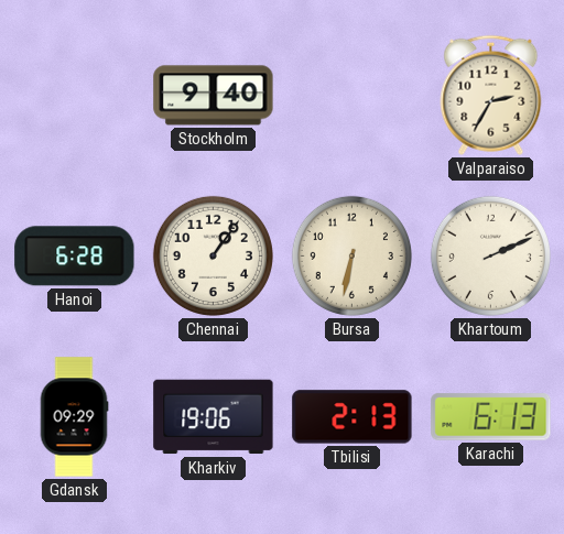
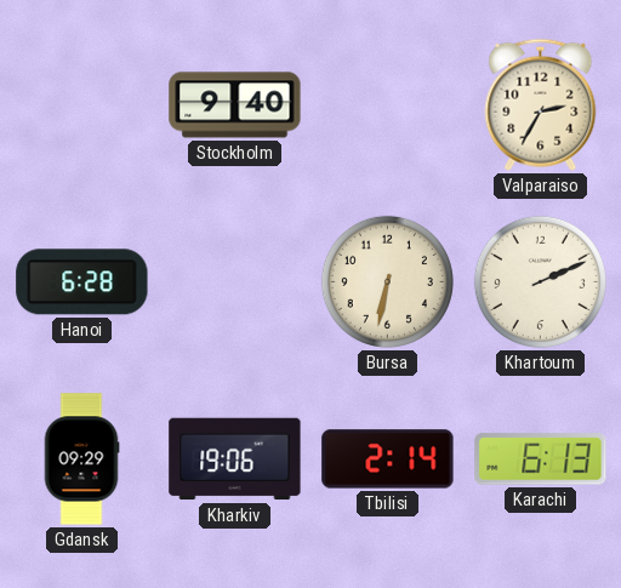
Chennai: 1:06 -> none
Tbilisi: 2:13 -> 2:14
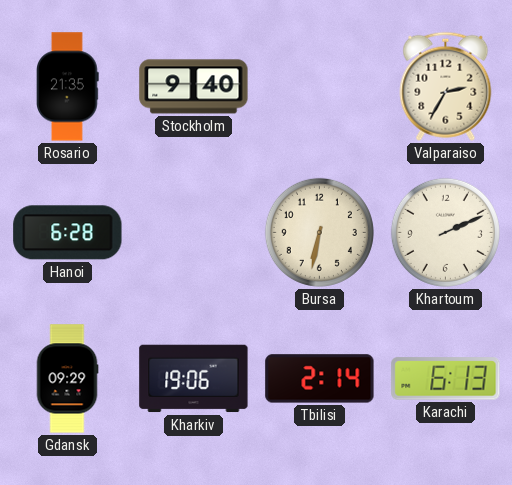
Rosario: none -> 21:35
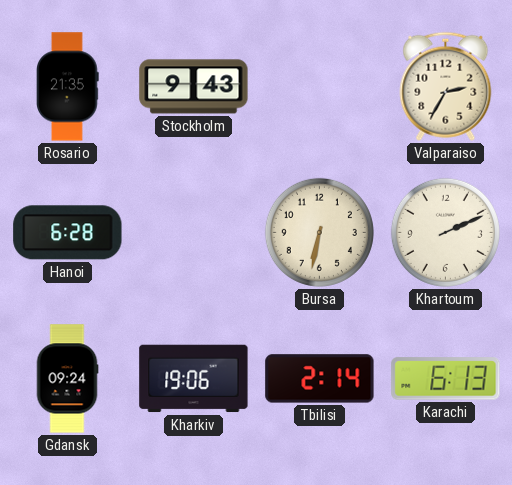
Stockholm: 9:40 -> 9:43
Gdansk: 09:29 -> 09:24
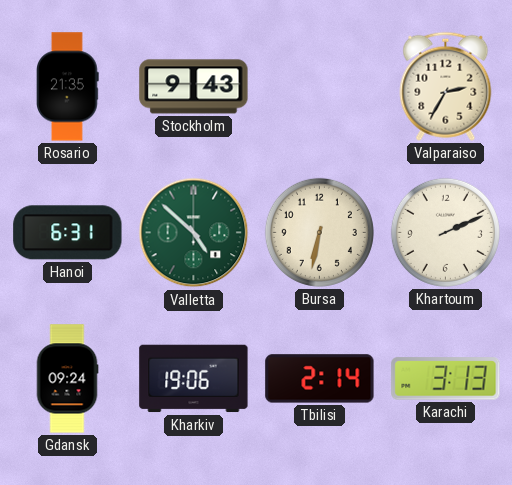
Hanoi: 6:28 -> 6:31
Valletta: none -> 4:52
Karachi: 6:13 -> 3:13
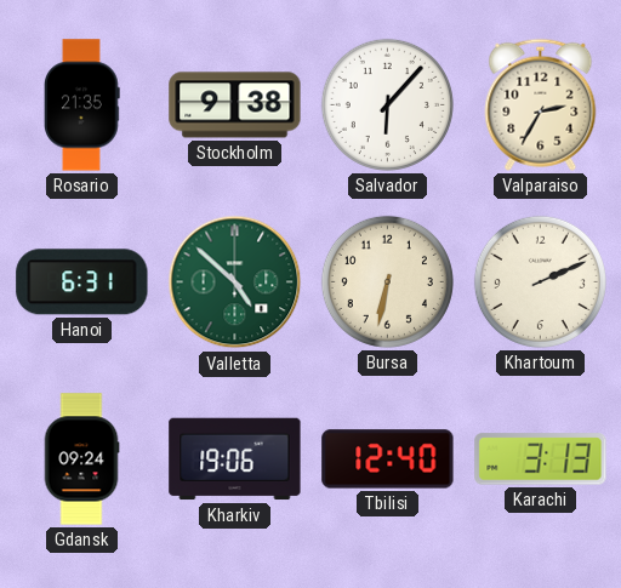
Stockholm: 9:43 -> 9:38
Salvador: none -> 6:07
Tbilisi: 2:14 -> 12:40
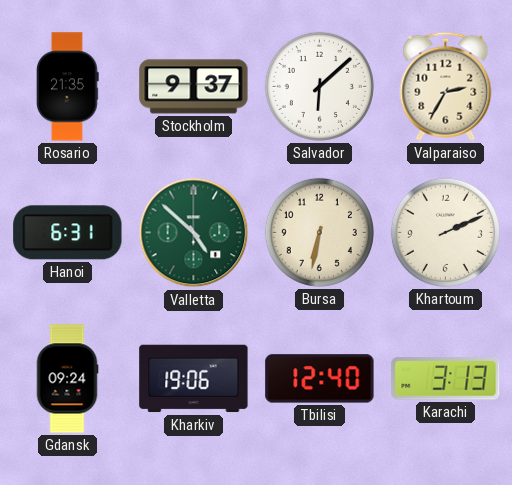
Stockholm: 9:38 -> 9:37
Salvador: 6:07 -> 6:08
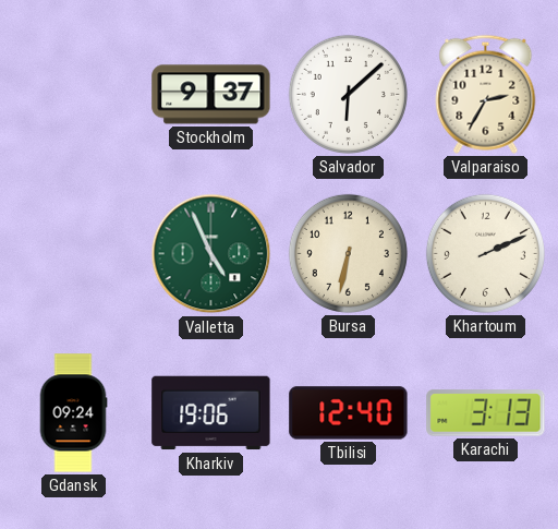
Rosario: 21:35 -> none
Hanoi: 6:31 -> none
Valletta: 4:52 -> 4:56
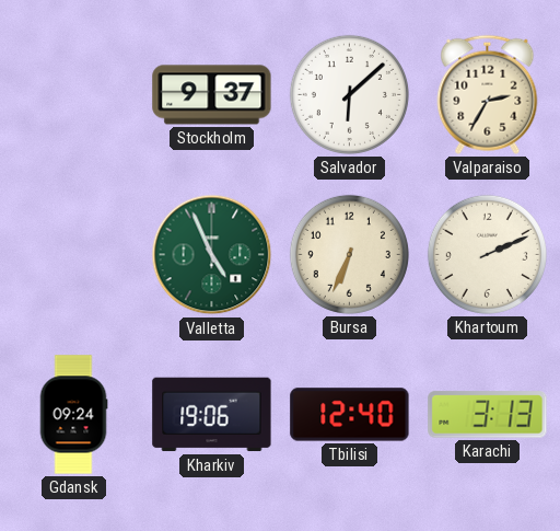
Bursa: 6:32 -> 6:34
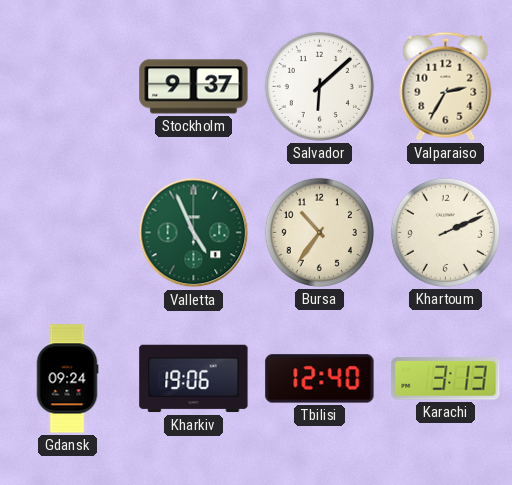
Bursa: 6:34 -> 10:36
